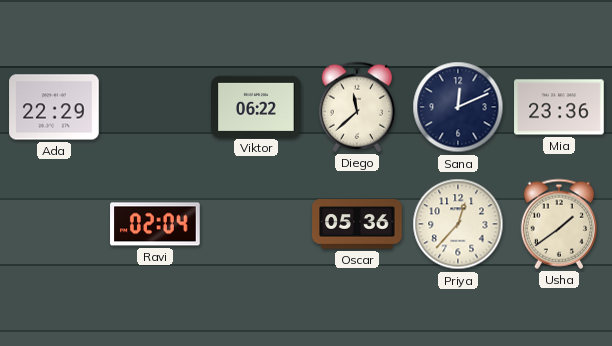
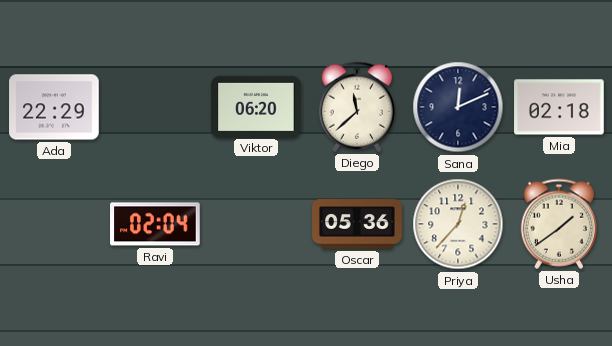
Viktor: 06:22 -> 06:20
Mia: 23:36 -> 02:18
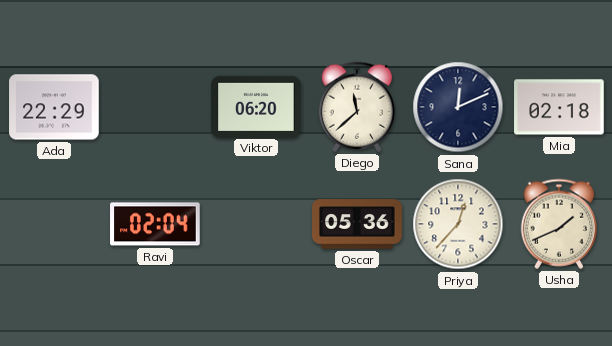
Usha: 1:39 -> 1:41
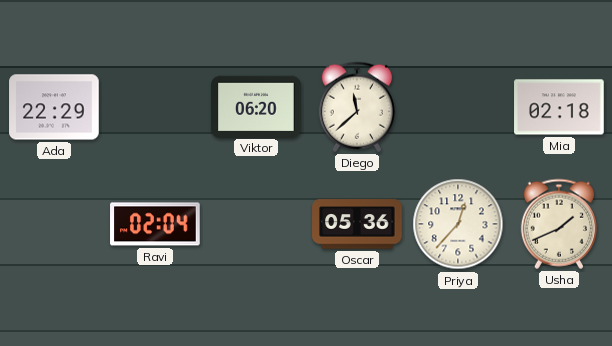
Sana: 12:11 -> none
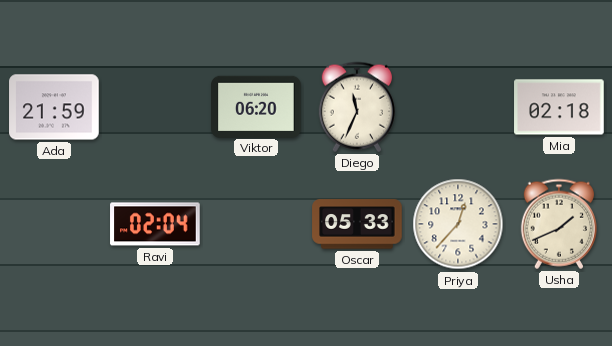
Ada: 22:29 -> 21:59
Diego: 11:38 -> 11:34
Oscar: 05:36 -> 05:33
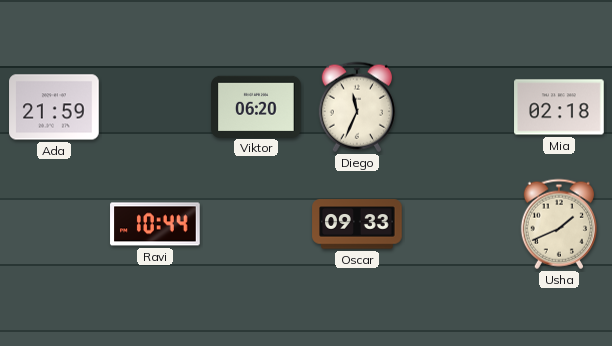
Ravi: 02:04 -> 10:44
Oscar: 05:33 -> 09:33
Priya: 12:37 -> none
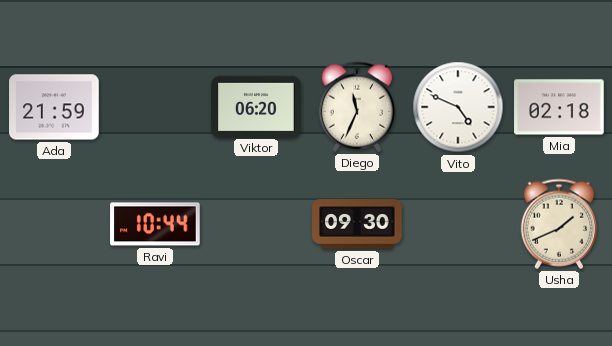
Vito: none -> 4:49
Oscar: 09:33 -> 09:30
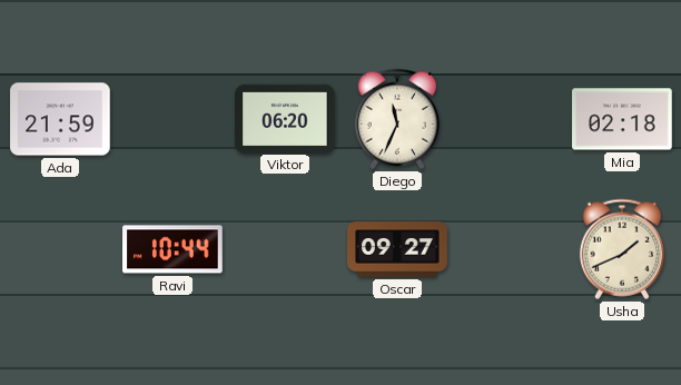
Vito: 4:49 -> none
Oscar: 09:30 -> 09:27
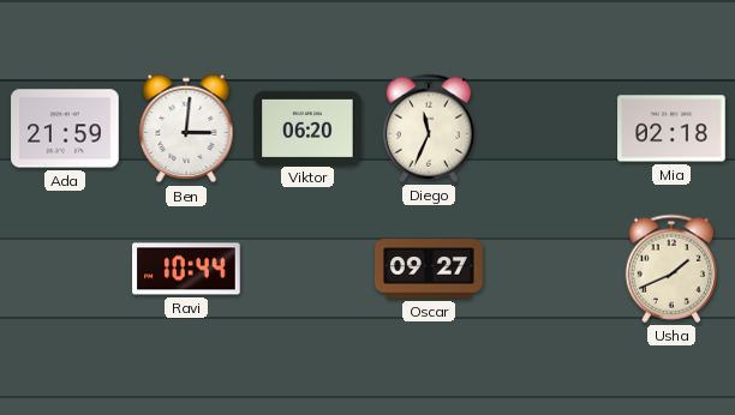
Ben: none -> 3:01
